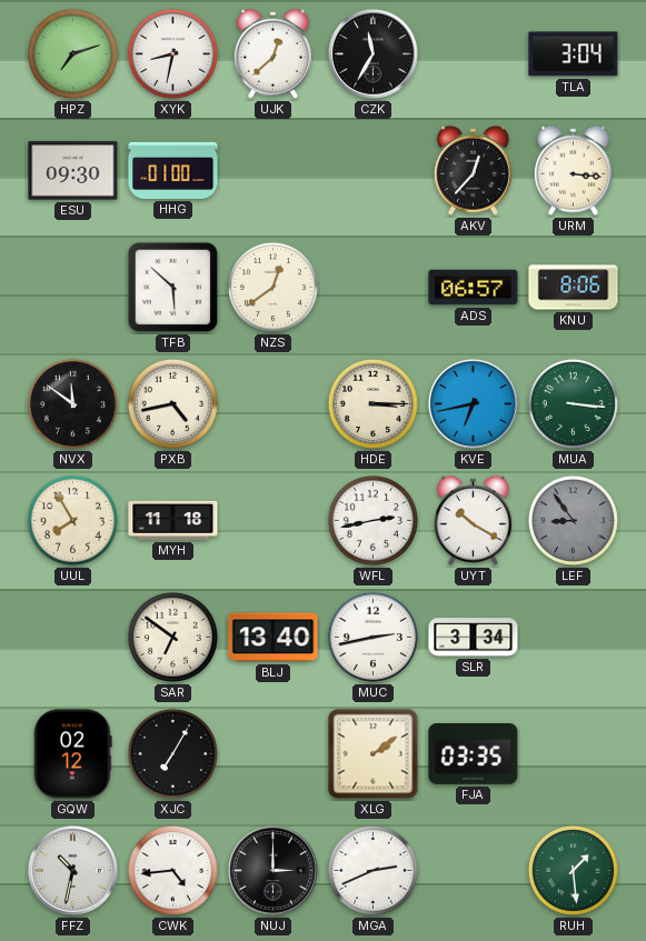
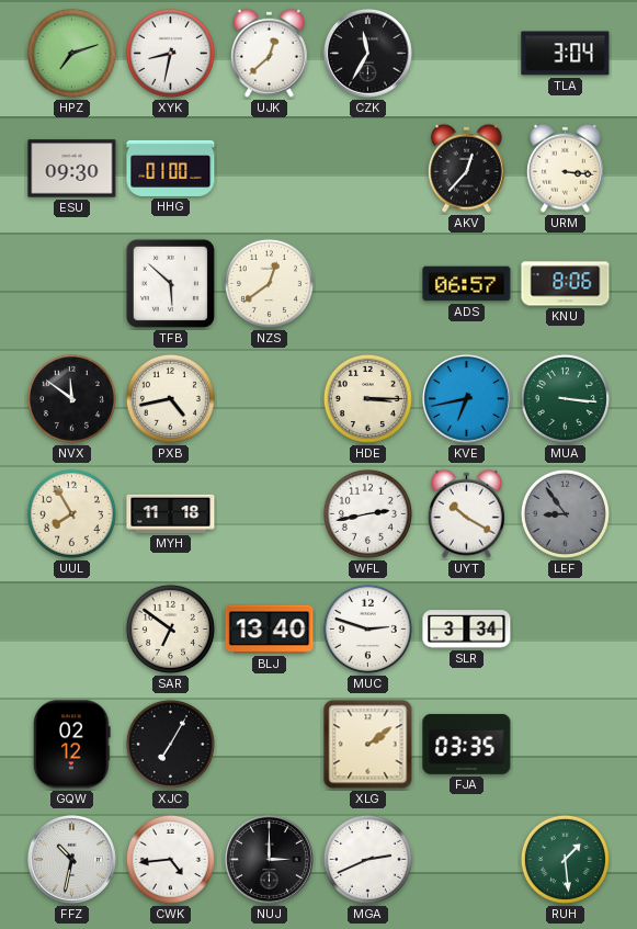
MUC: 2:43 -> 2:48
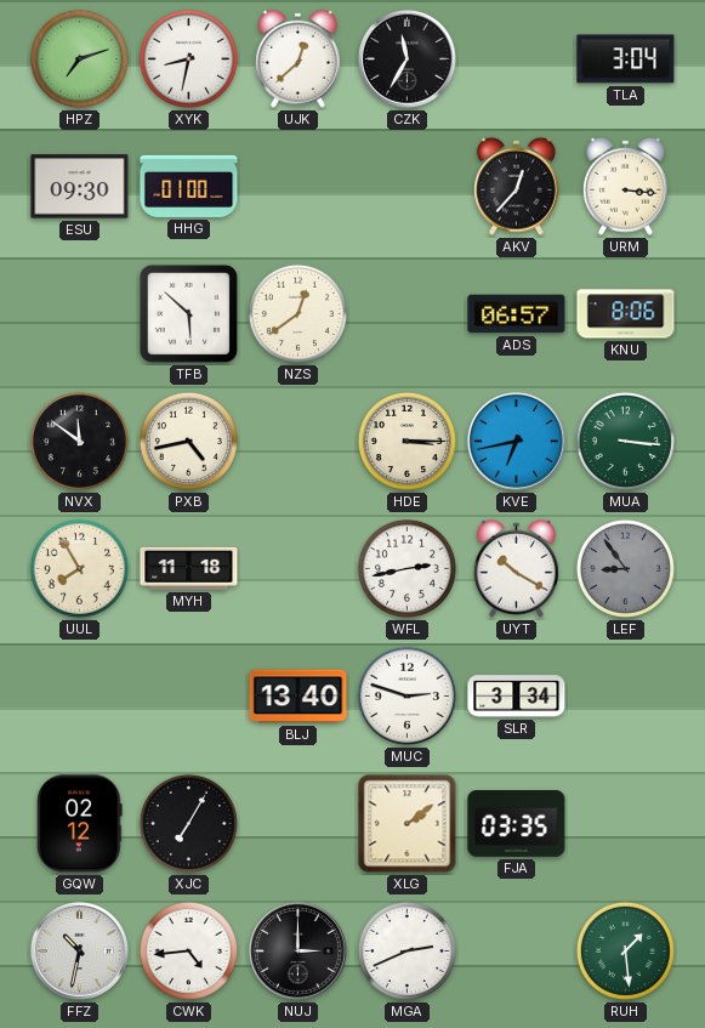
SAR: 6:51 -> none
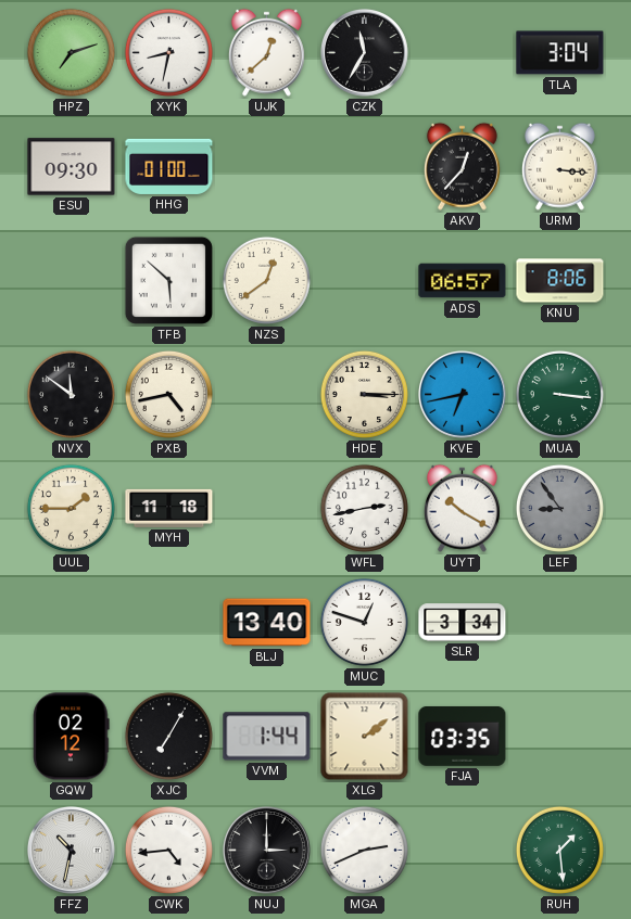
UUL: 7:55 -> 1:45
MUC: 2:48 -> 12:48
VVM: none -> 1:44
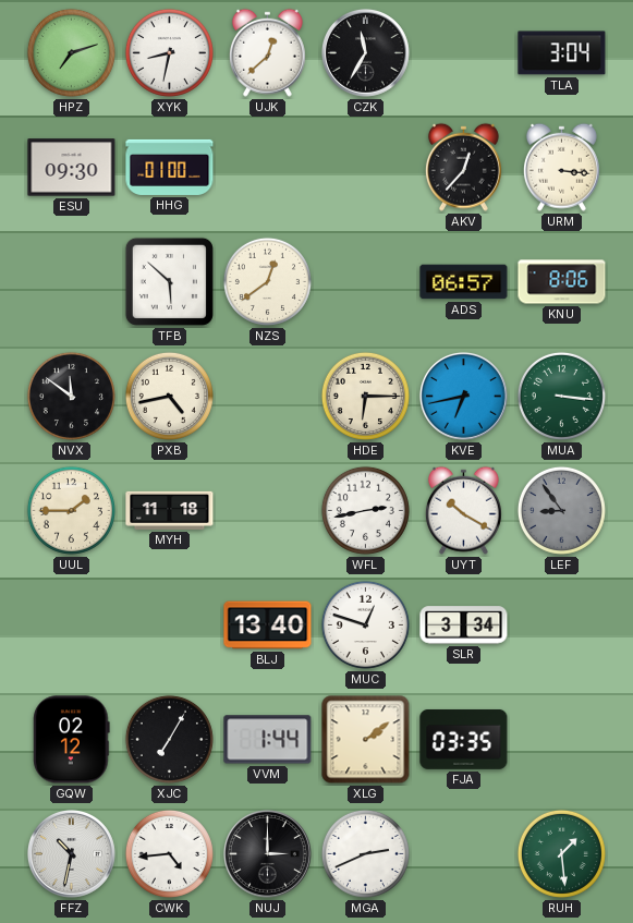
HDE: 3:15 -> 6:15
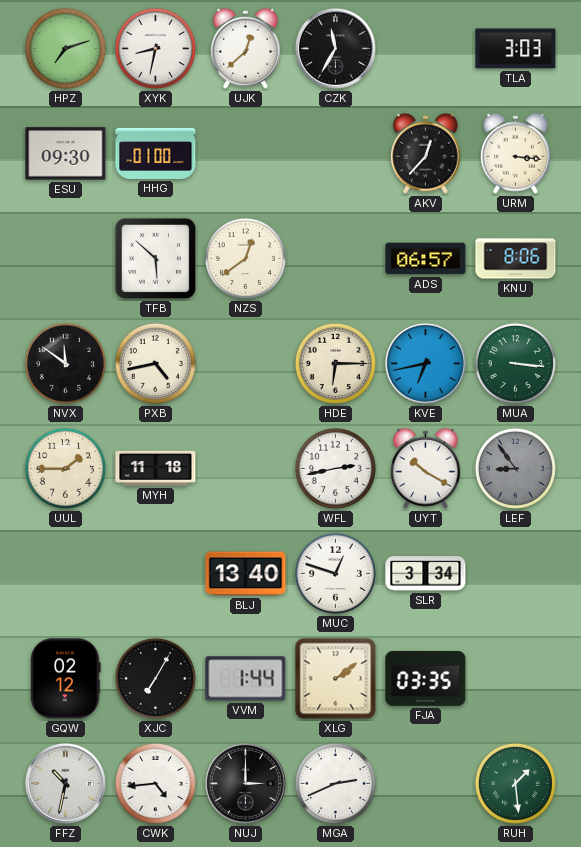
TLA: 3:04 -> 3:03
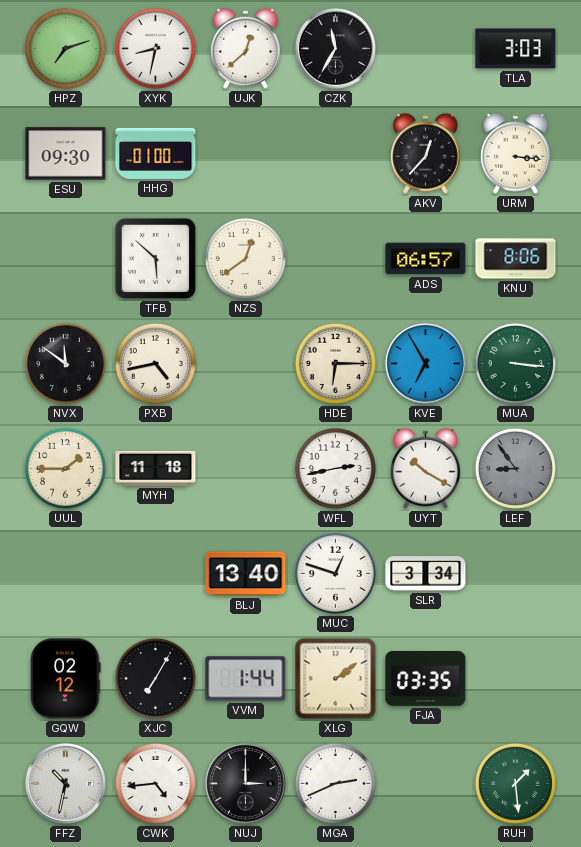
KVE: 6:43 -> 6:55
